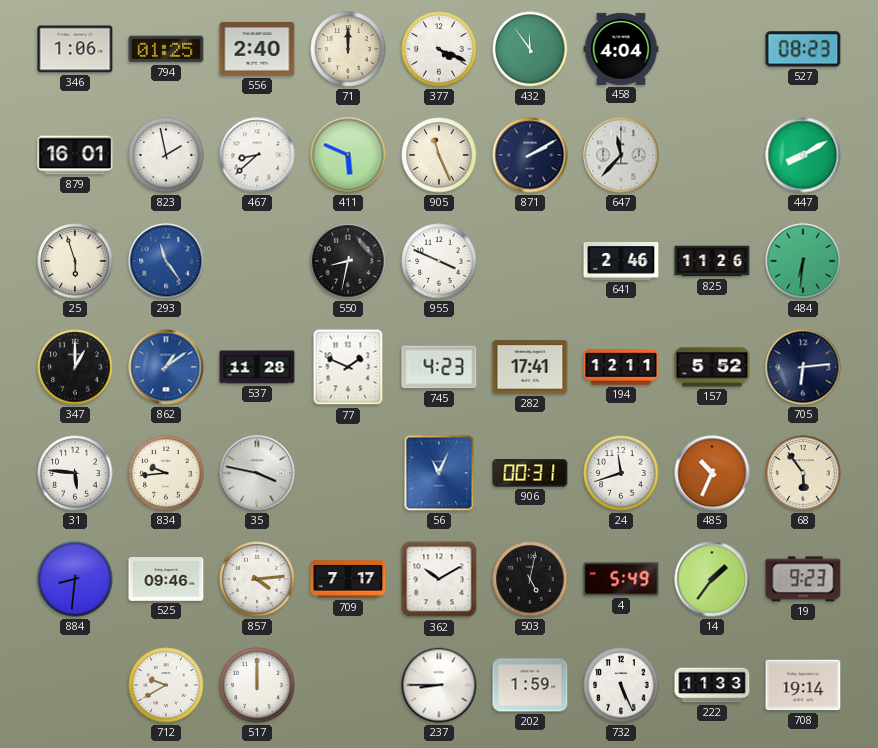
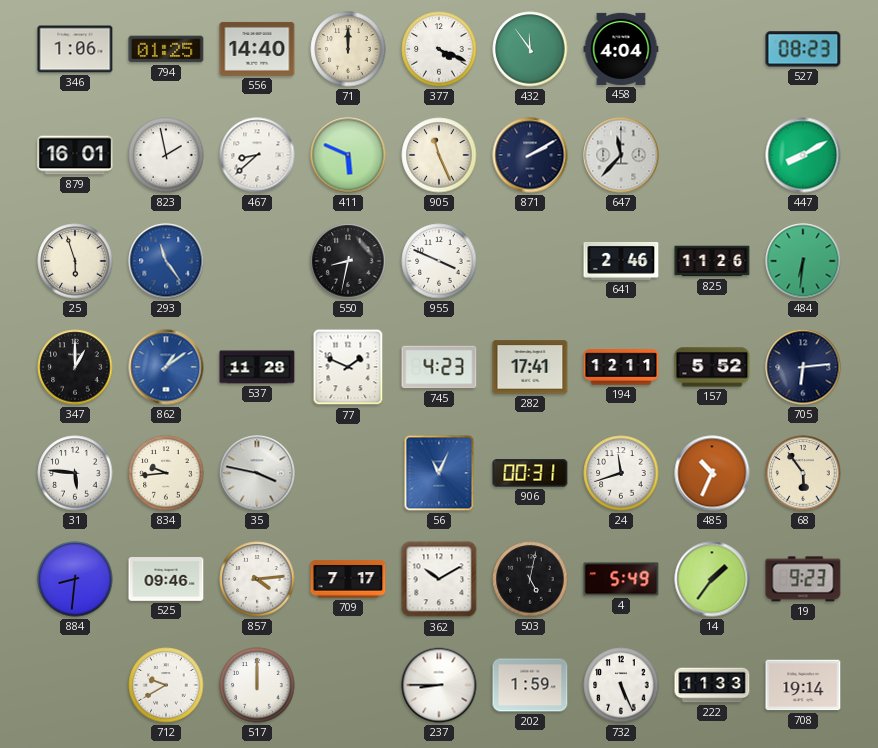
556: 2:40 -> 14:40
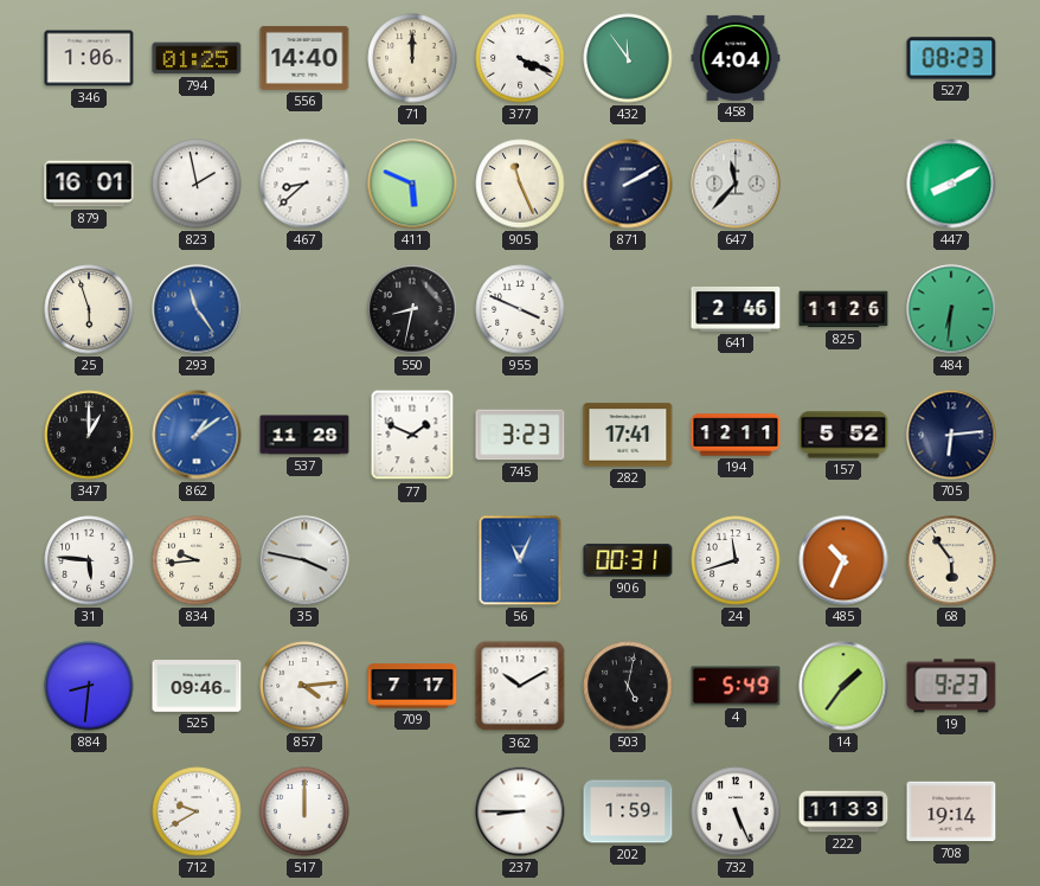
745: 4:23 -> 3:23
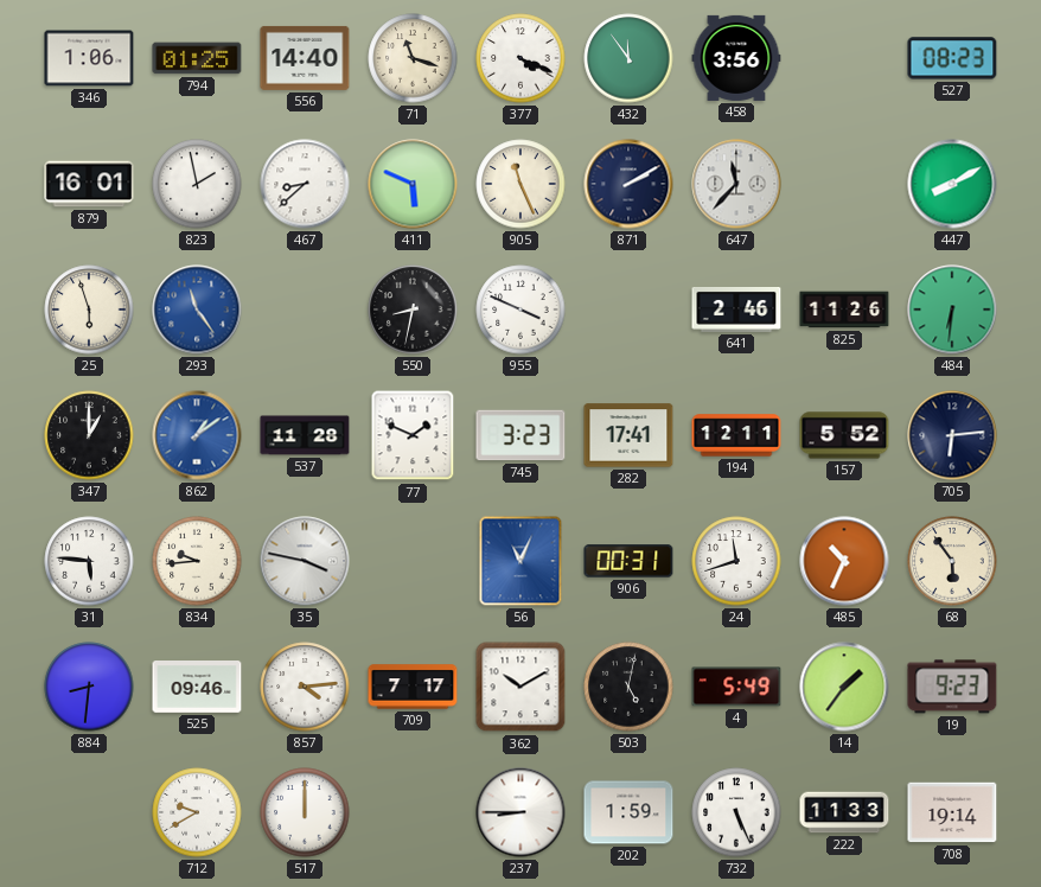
71: 12:00 -> 11:18
458: 4:04 -> 3:56
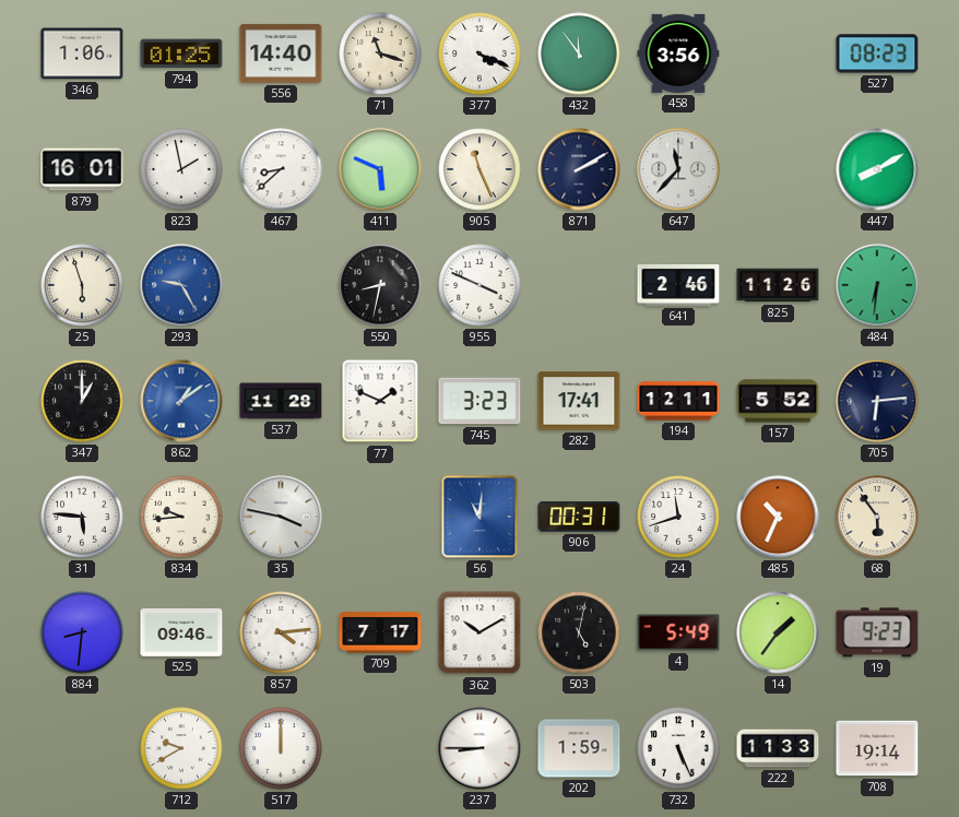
293: 11:24 -> 9:25
56: 11:04 -> 11:01
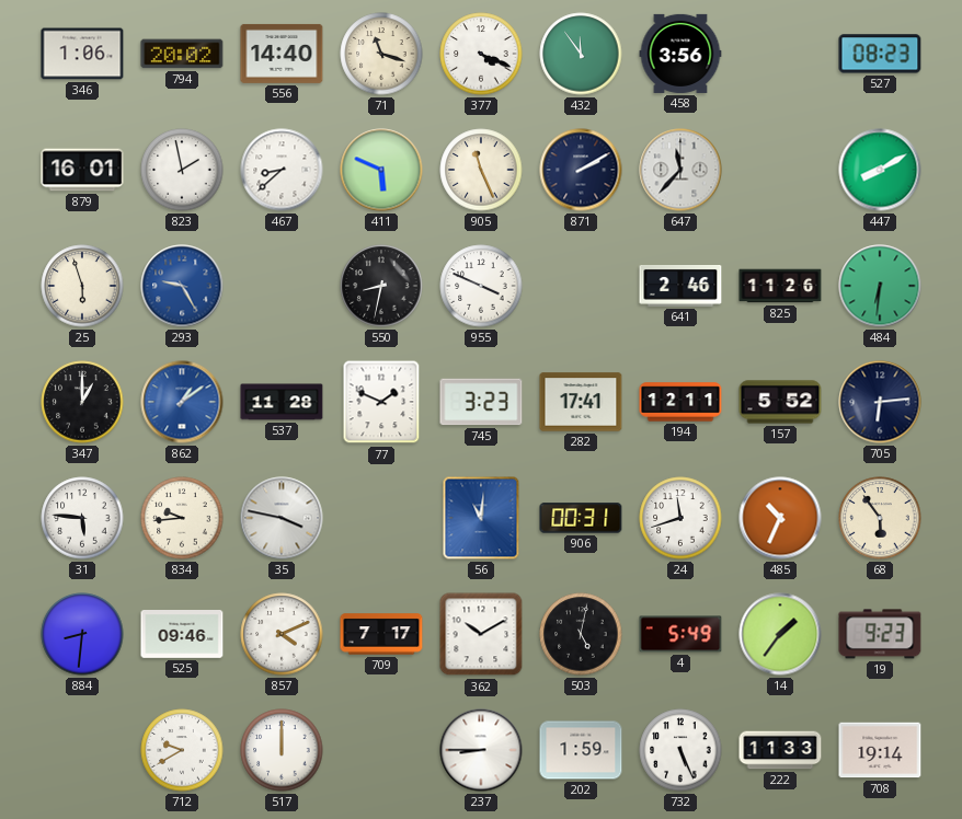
794: 01:25 -> 20:02
857: 4:14 -> 4:11
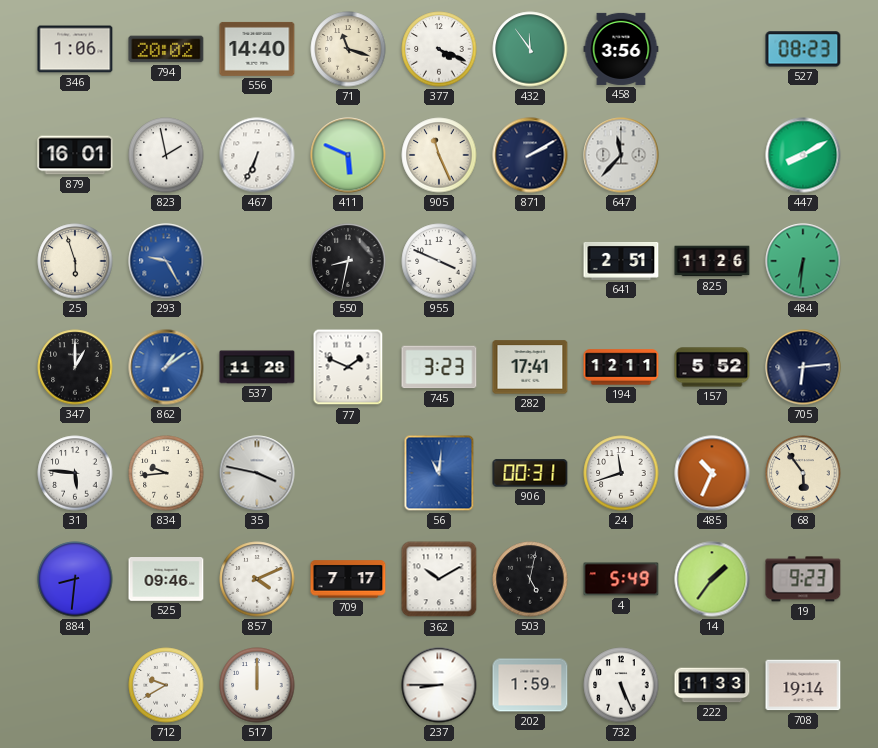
467: 8:38 -> 6:34
641: 2:46 -> 2:51
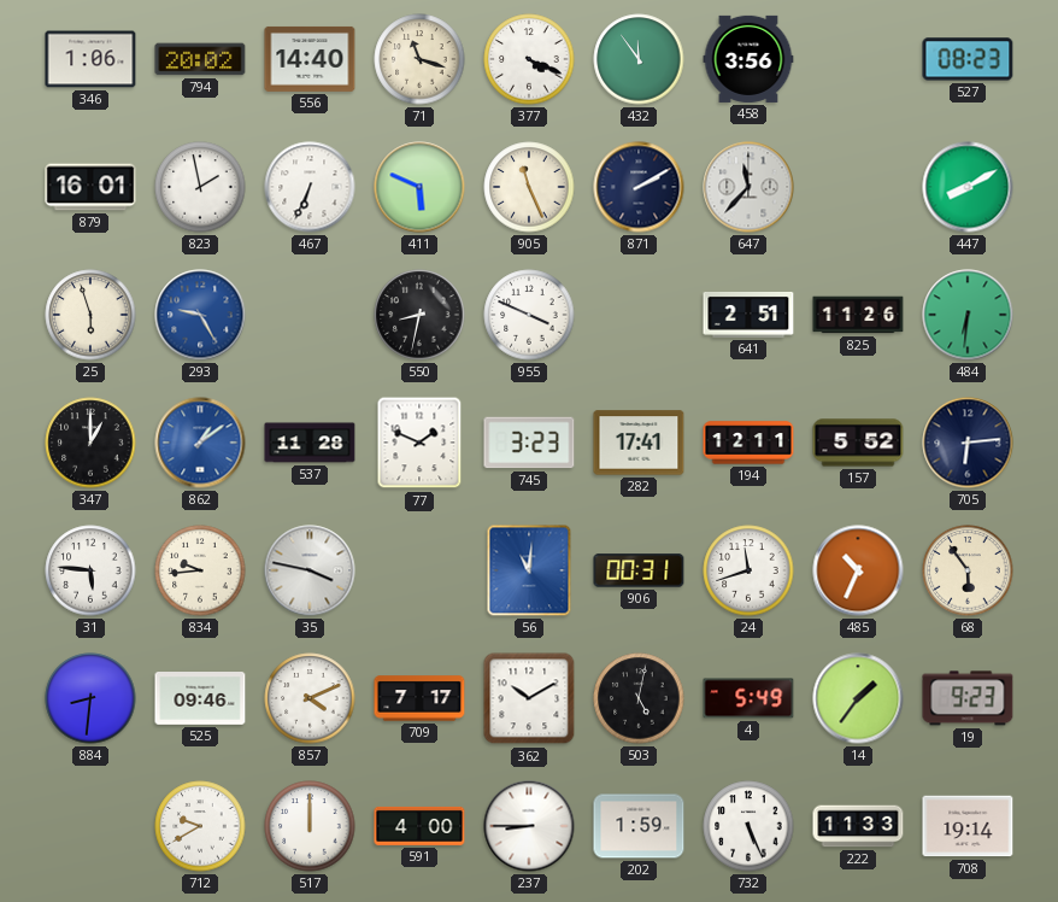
591: none -> 4:00
